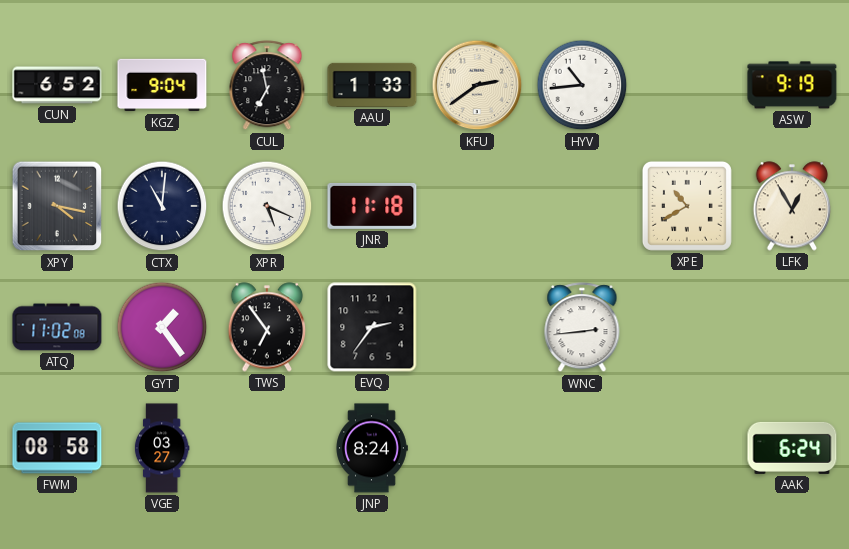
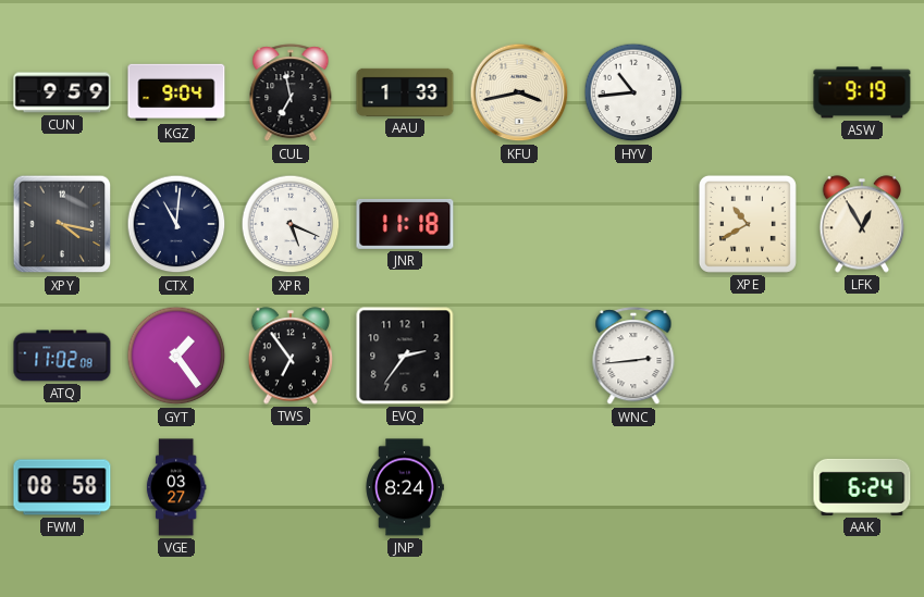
CUN: 6:52 -> 9:59
KFU: 2:39 -> 3:43
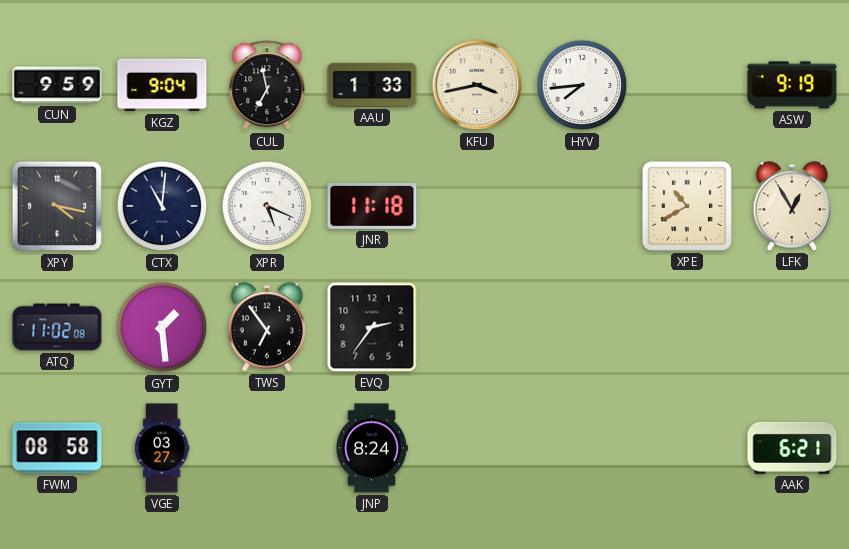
HYV: 10:44 -> 7:44
GYT: 1:24 -> 1:29
WNC: 2:44 -> none
AAK: 6:24 -> 6:21
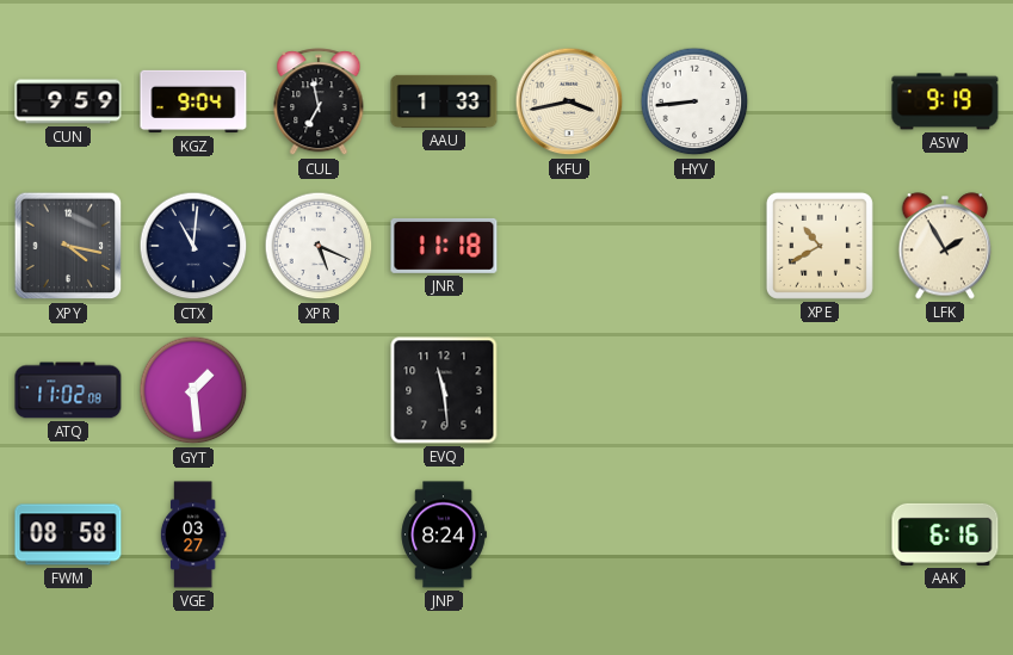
HYV: 7:44 -> 8:44
LFK: 12:55 -> 1:55
TWS: 6:54 -> none
EVQ: 2:36 -> 11:29
AAK: 6:21 -> 6:16
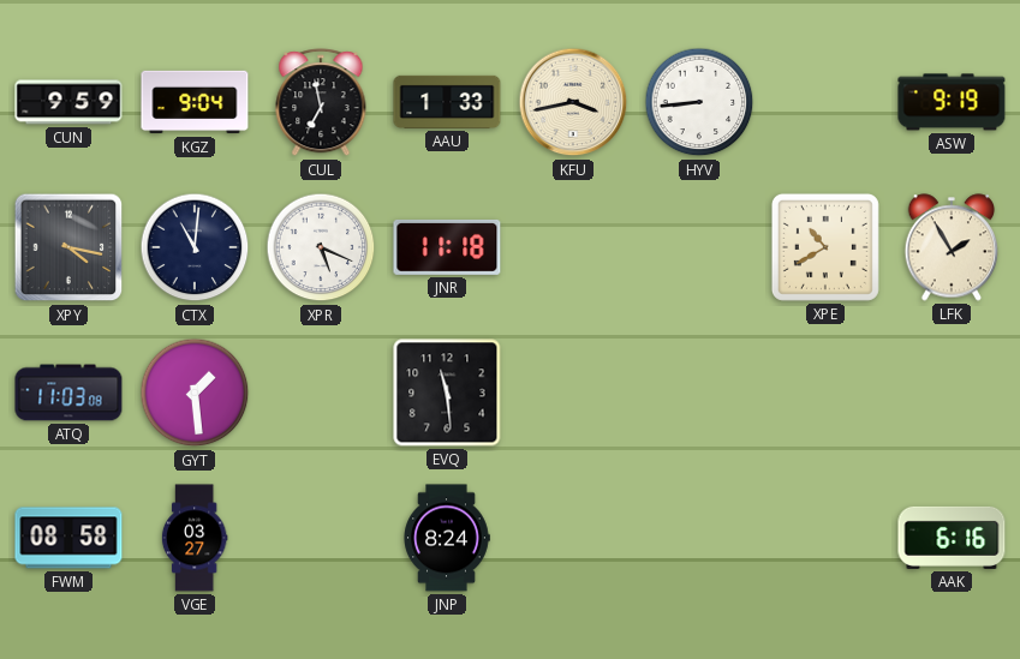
ATQ: 11:02 -> 11:03
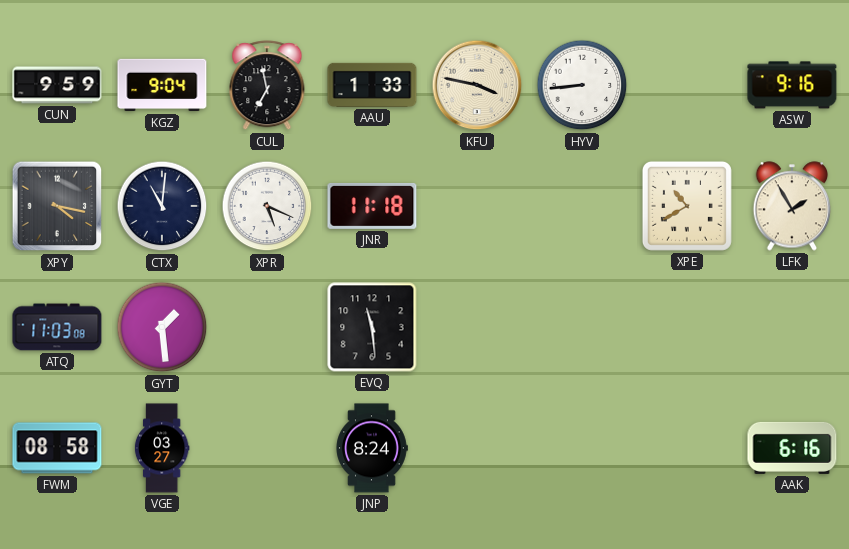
KFU: 3:43 -> 3:47
ASW: 9:19 -> 9:16
